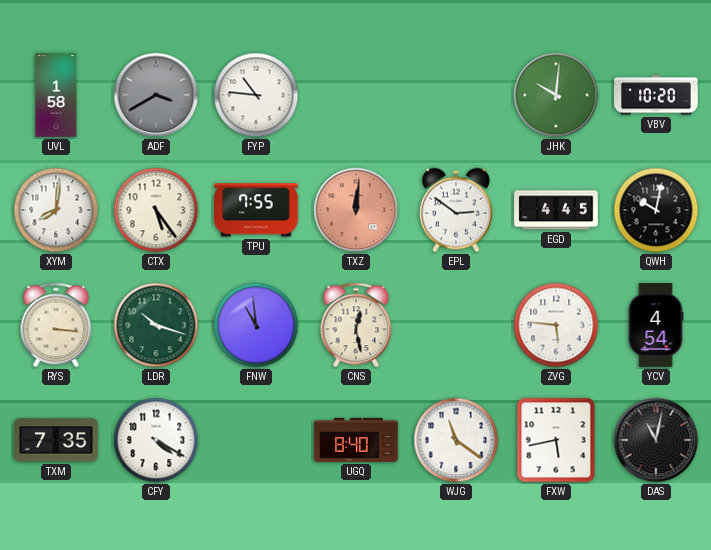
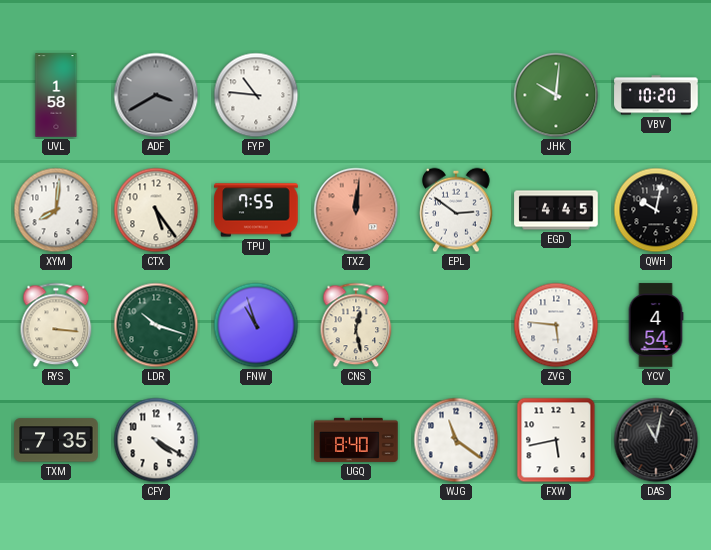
FNW: 10:59 -> 10:57
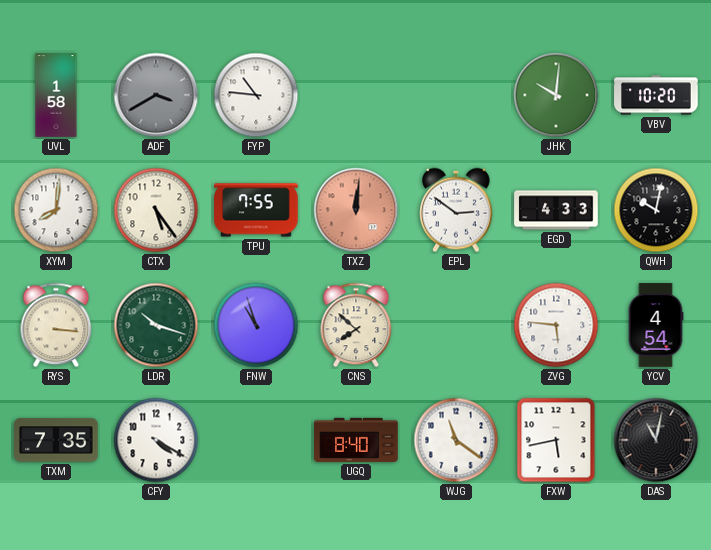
EGD: 4:45 -> 4:33
CNS: 12:28 -> 7:52
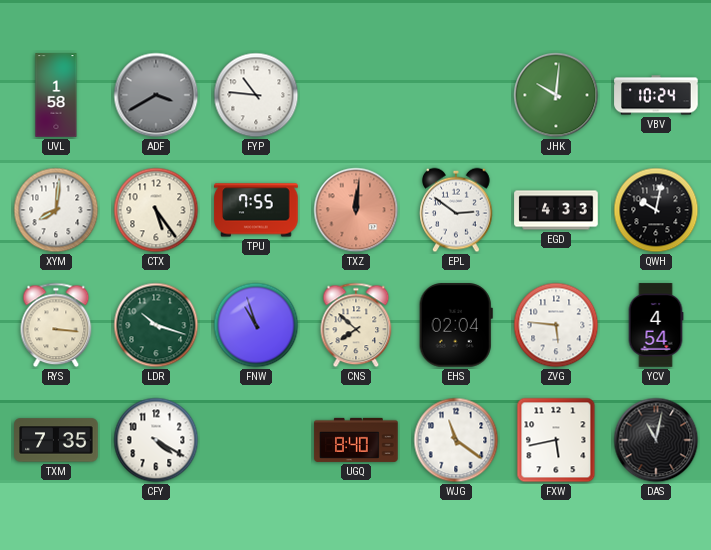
VBV: 10:20 -> 10:24
EHS: none -> 02:04
